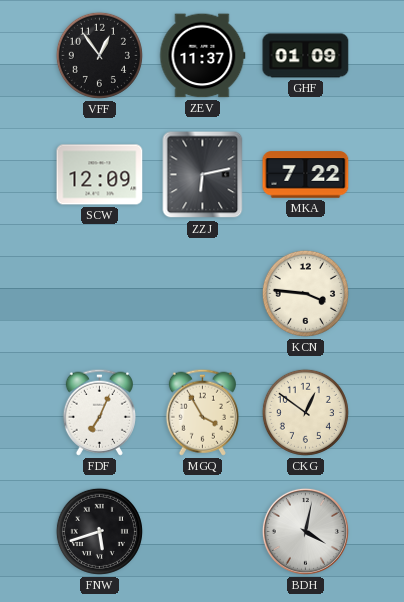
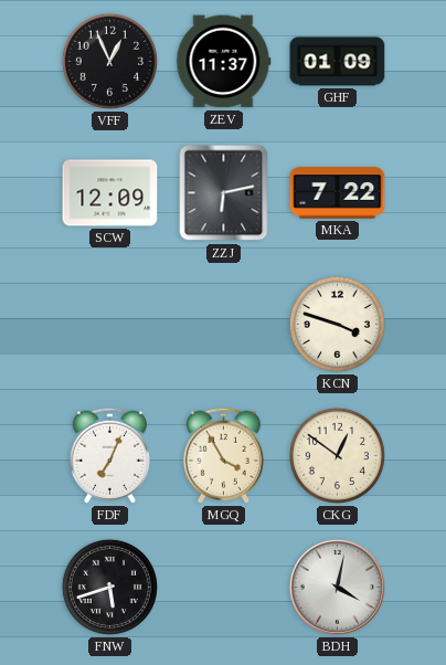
VFF: 12:54 -> 12:56
KCN: 3:46 -> 3:48
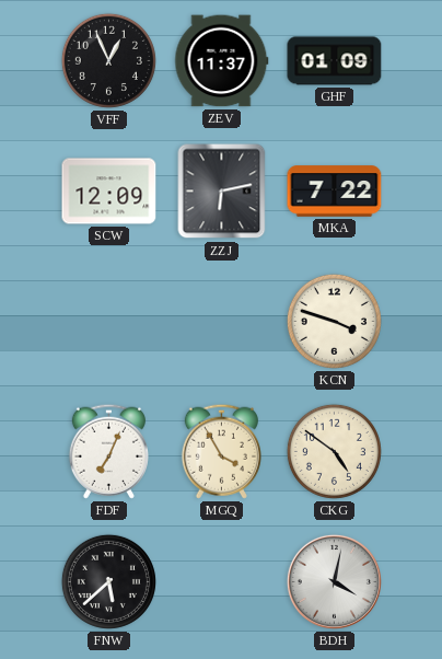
CKG: 12:51 -> 4:51
FNW: 5:42 -> 5:38
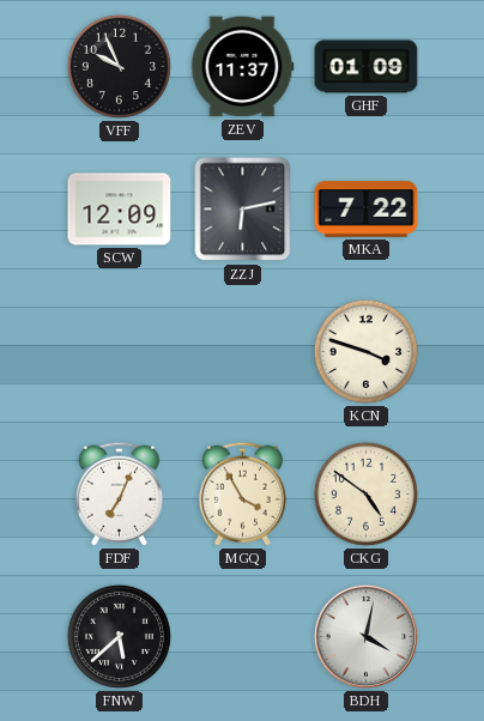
VFF: 12:56 -> 9:56
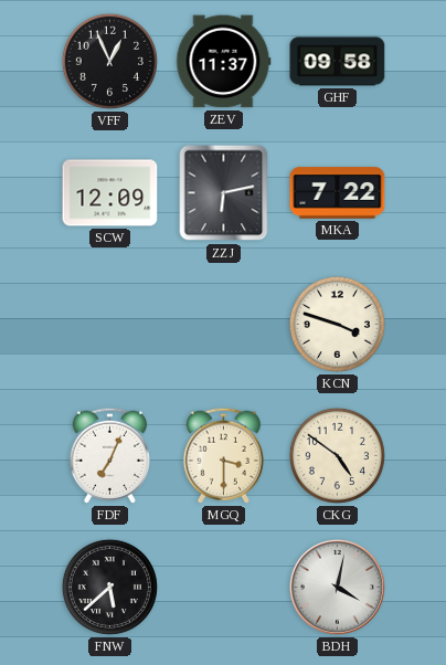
VFF: 9:56 -> 12:56
GHF: 01:09 -> 09:58
MGQ: 3:55 -> 3:30
